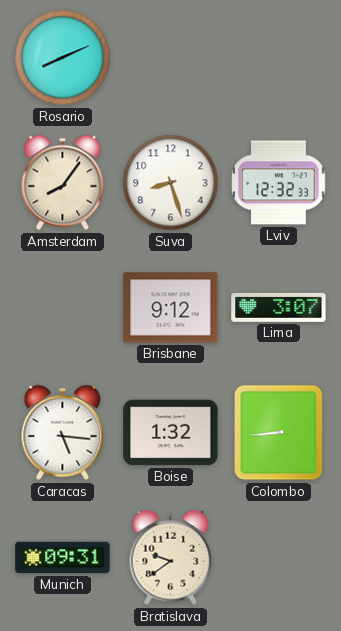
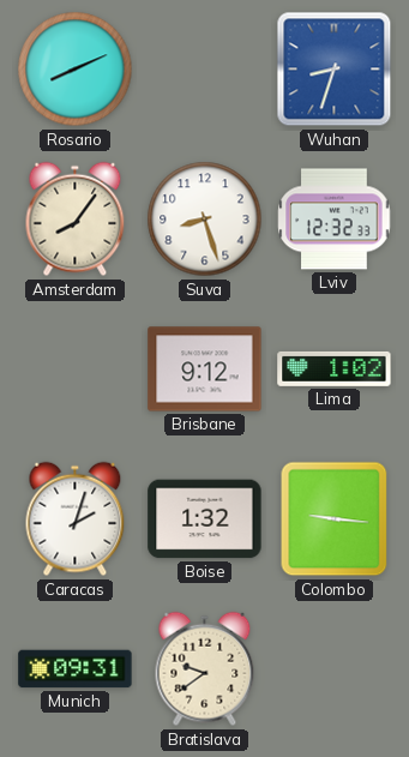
Wuhan: none -> 8:33
Lima: 3:07 -> 1:02
Caracas: 5:16 -> 2:03
Colombo: 8:44 -> 9:16
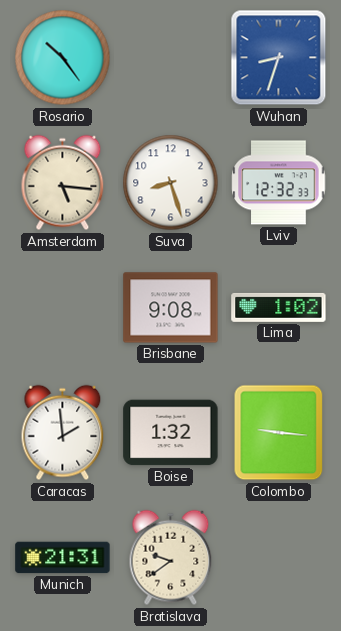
Rosario: 8:11 -> 10:24
Amsterdam: 8:06 -> 5:16
Brisbane: 9:12 -> 9:08
Caracas: 2:03 -> 1:59
Munich: 09:31 -> 21:31
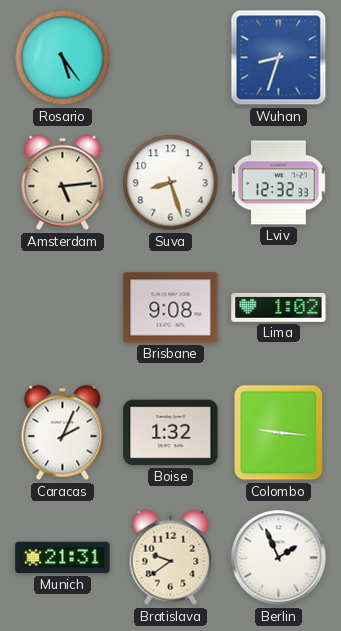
Rosario: 10:24 -> 5:24
Amsterdam: 5:16 -> 5:14
Caracas: 1:59 -> 2:04
Berlin: none -> 1:56
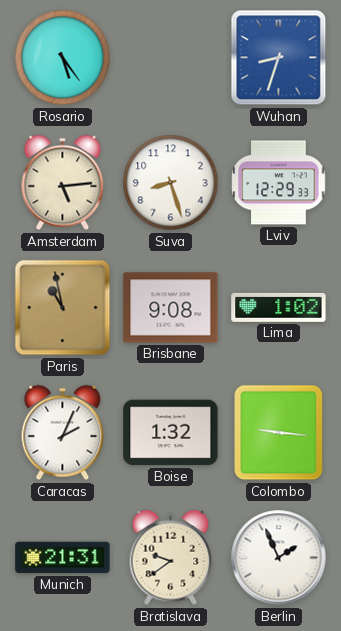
Lviv: 12:32 -> 12:29
Paris: none -> 10:58
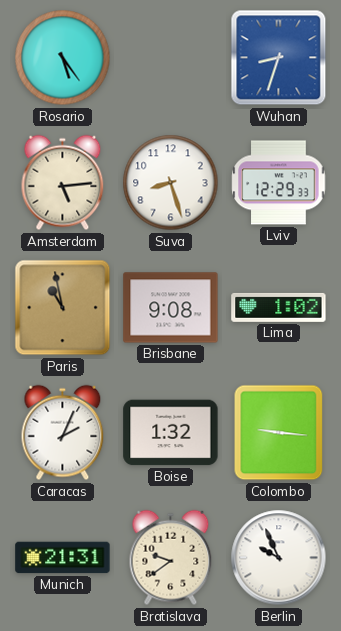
Berlin: 1:56 -> 9:56
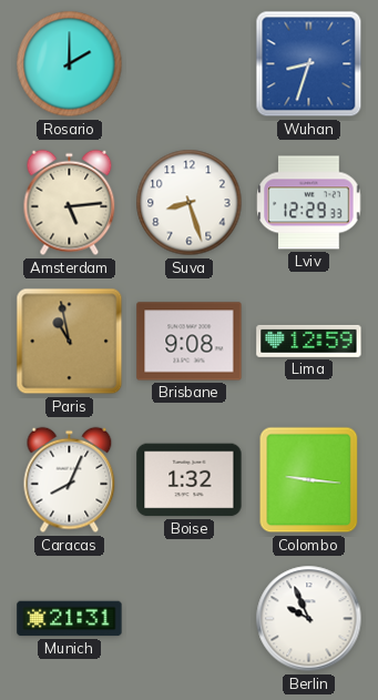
Rosario: 5:24 -> 2:00
Lima: 1:02 -> 12:59
Caracas: 2:04 -> 8:04
Bratislava: 9:39 -> none
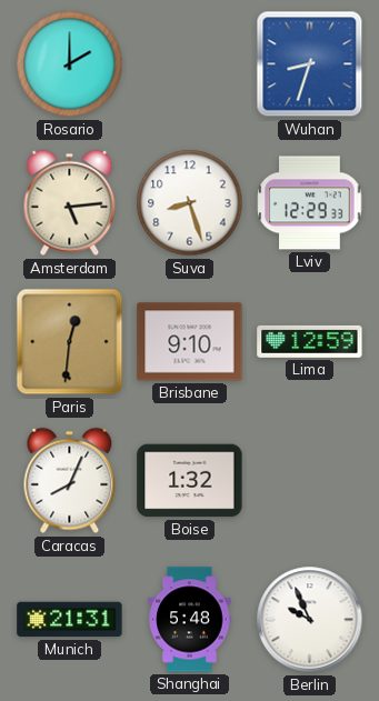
Paris: 10:58 -> 12:31
Brisbane: 9:08 -> 9:10
Colombo: 9:16 -> none
Shanghai: none -> 5:48
